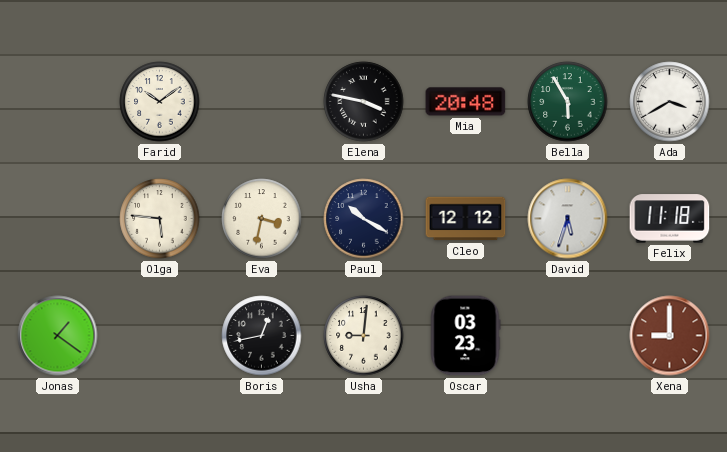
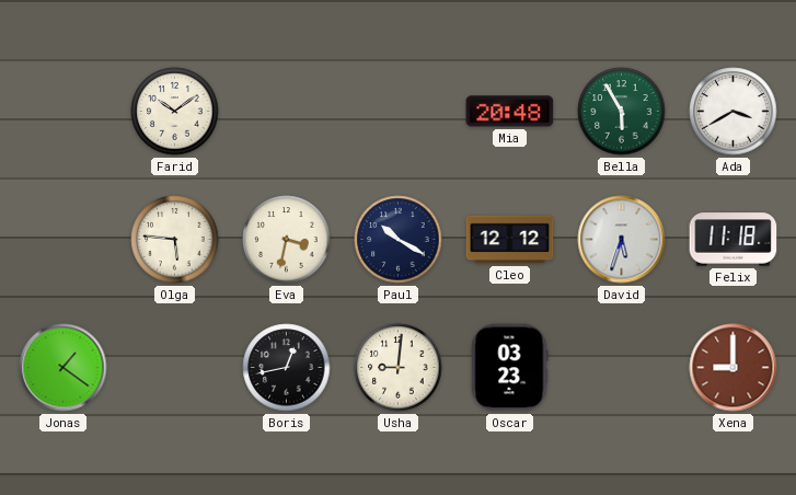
Elena: 3:47 -> none
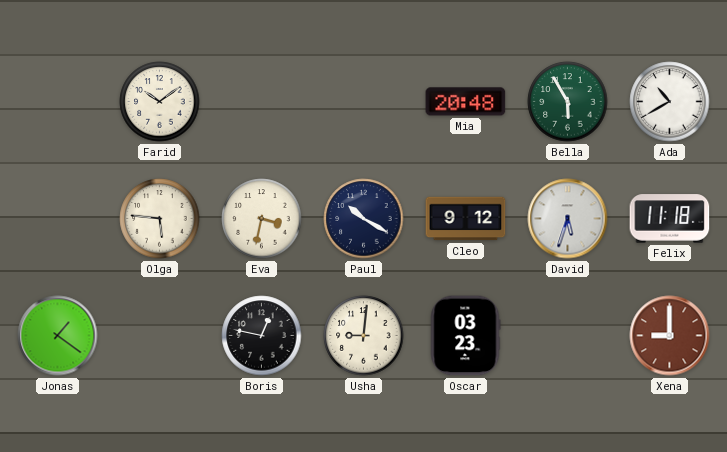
Ada: 3:40 -> 10:40
Cleo: 12:12 -> 9:12
Boris: 12:43 -> 12:47
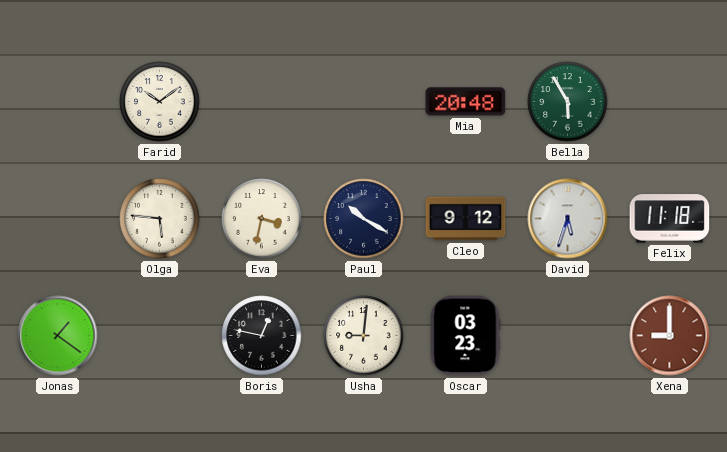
Ada: 10:40 -> none
